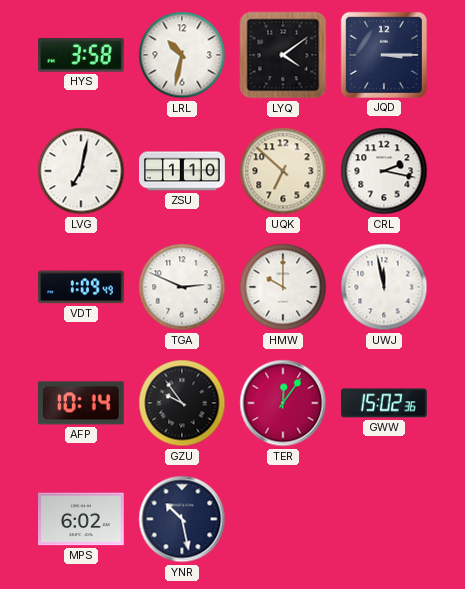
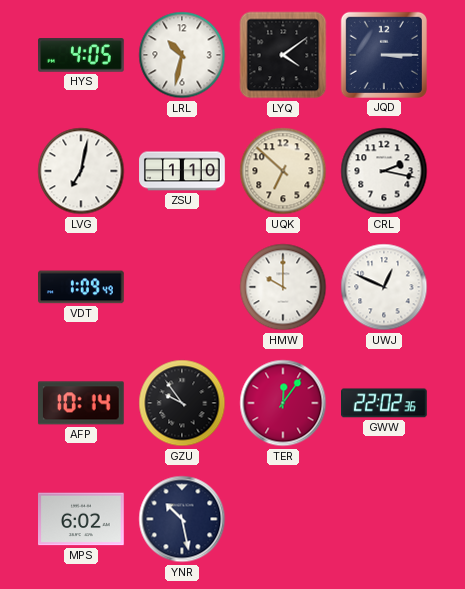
HYS: 3:58 -> 4:05
TGA: 2:49 -> none
UWJ: 11:58 -> 12:49
GWW: 15:02 -> 22:02
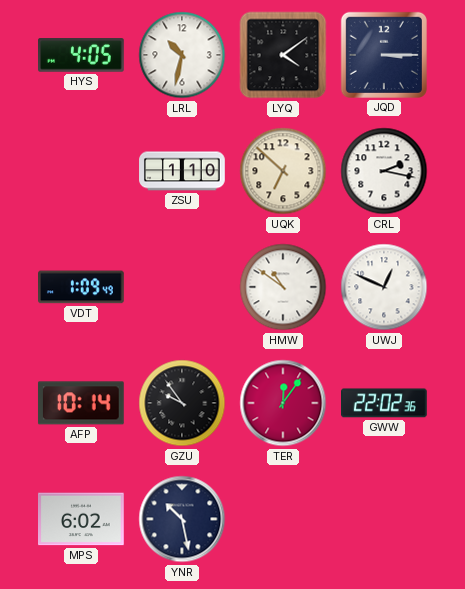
LVG: 7:02 -> none
HMW: 10:00 -> 10:51
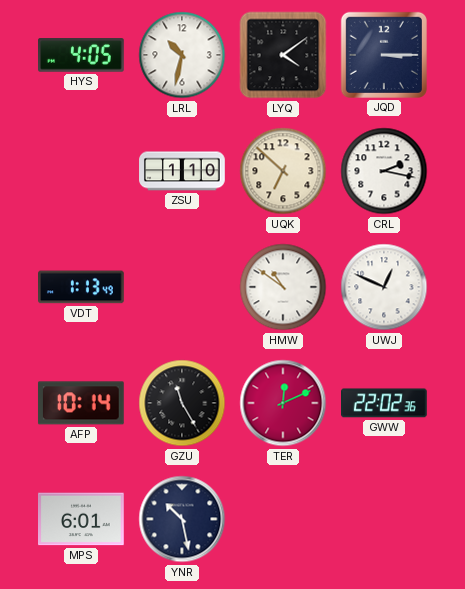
VDT: 1:09 -> 1:13
GZU: 9:54 -> 11:25
TER: 12:06 -> 12:11
MPS: 6:02 -> 6:01
